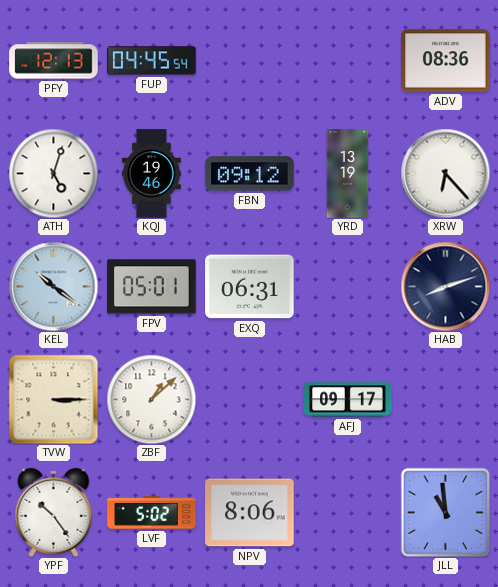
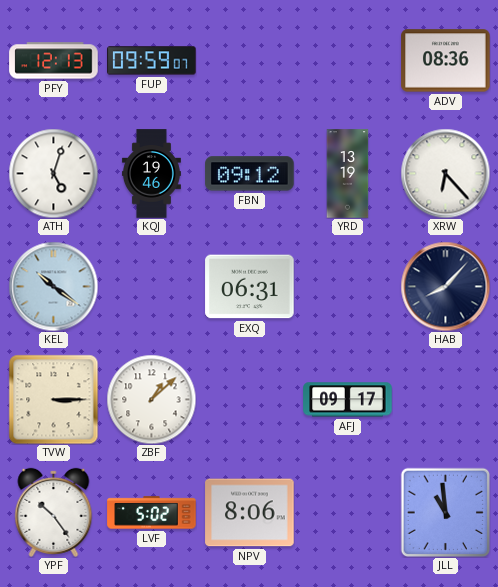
FUP: 04:45 -> 09:59
FPV: 05:01 -> none
HAB: 8:12 -> 8:07
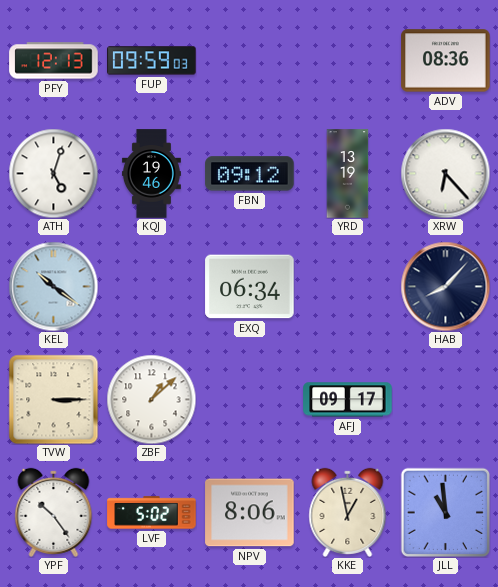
FUP: 09:59:07 -> 09:59:03
EXQ: 06:31 -> 06:34
KKE: none -> 12:58
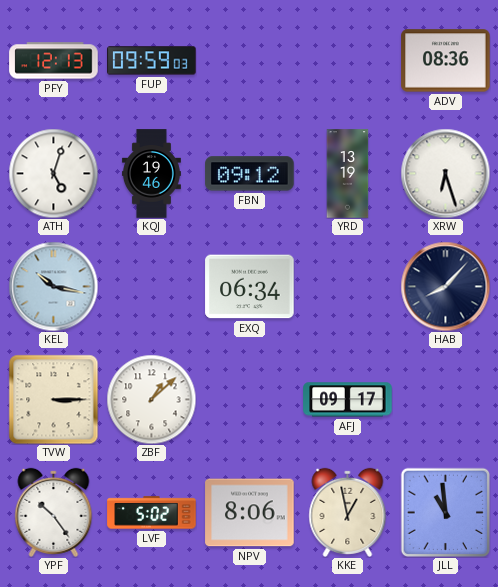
XRW: 6:23 -> 6:27
KEL: 10:21 -> 10:17
